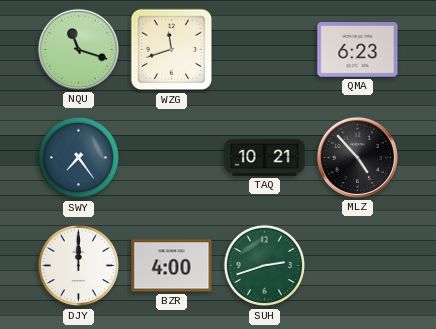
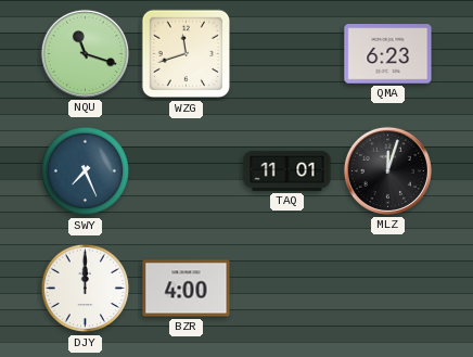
SWY: 7:24 -> 7:26
TAQ: 10:21 -> 11:01
MLZ: 4:53 -> 12:03
SUH: 2:42 -> none
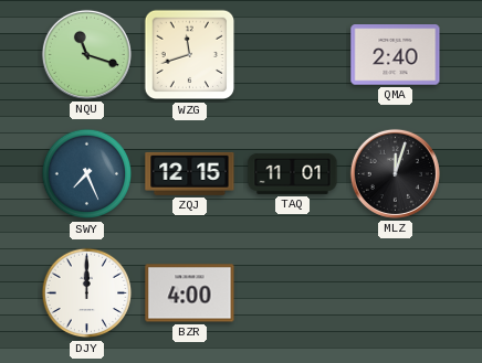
QMA: 6:23 -> 2:40
ZQJ: none -> 12:15
